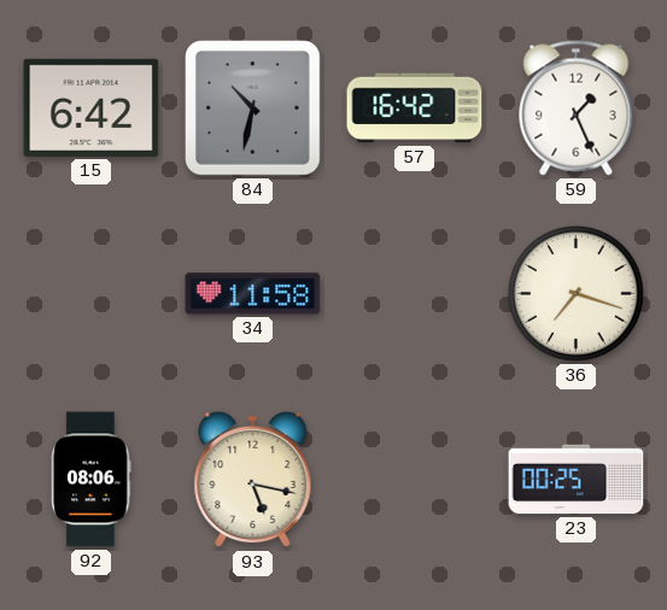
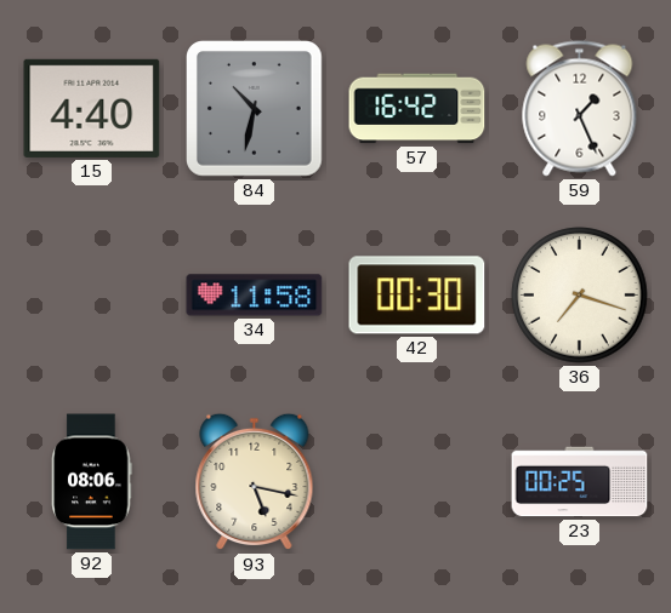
15: 6:42 -> 4:40
42: none -> 00:30
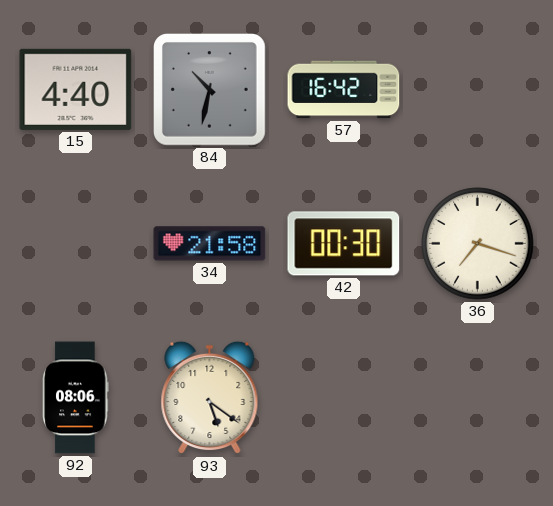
59: 1:26 -> none
34: 11:58 -> 21:58
93: 5:17 -> 5:21
23: 00:25 -> none
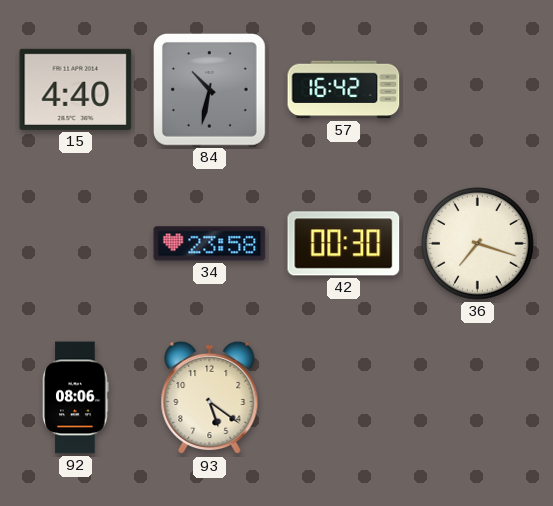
34: 21:58 -> 23:58
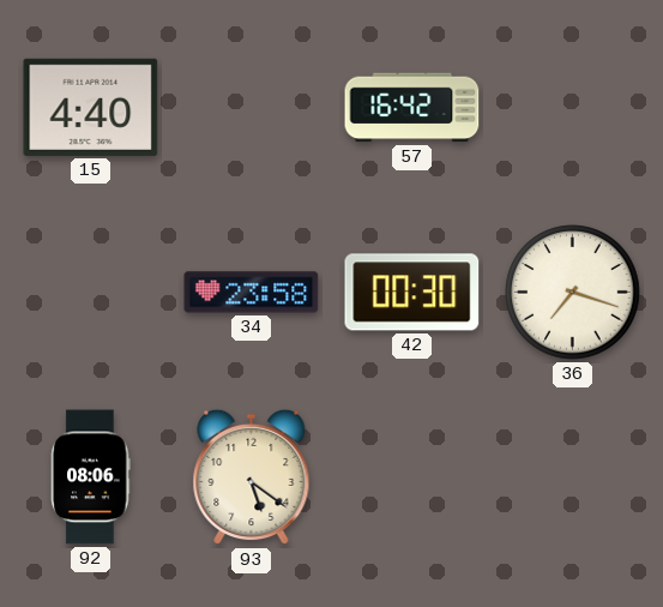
84: 10:32 -> none
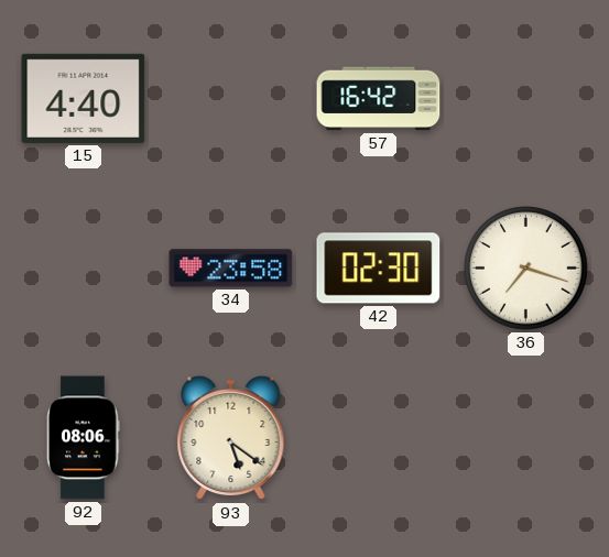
42: 00:30 -> 02:30
